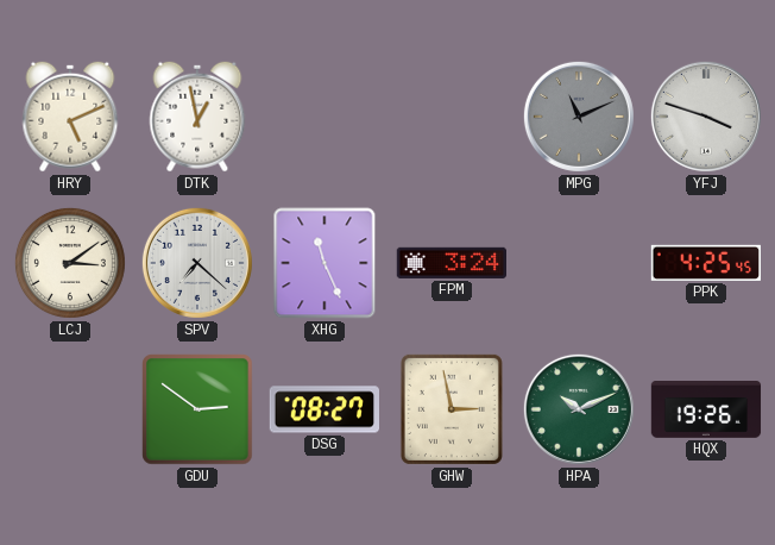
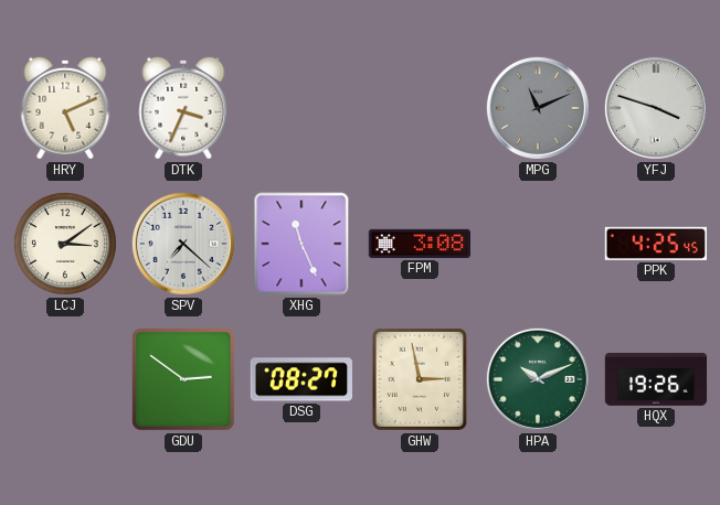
DTK: 12:58 -> 3:34
FPM: 3:24 -> 3:08
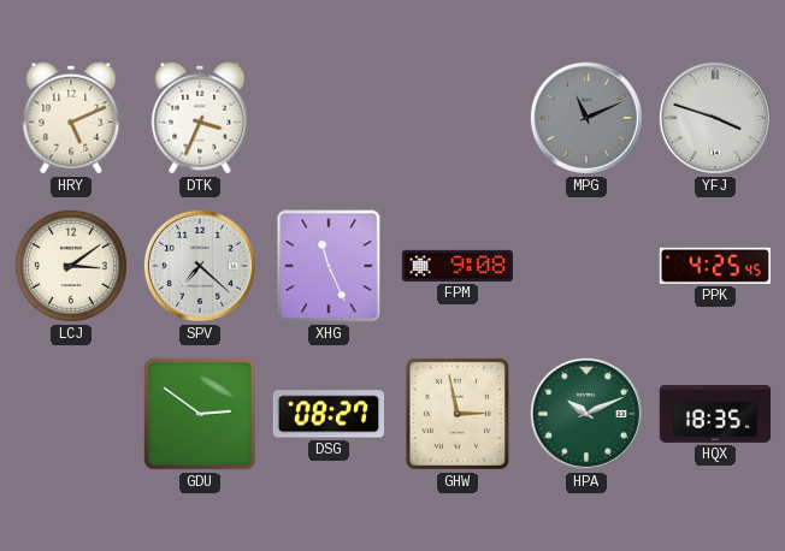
FPM: 3:08 -> 9:08
HQX: 19:26 -> 18:35
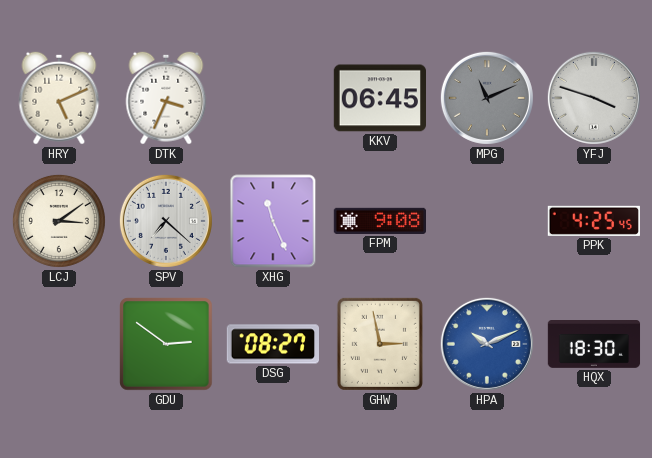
KKV: none -> 06:45
HPA dial: green -> blue
HQX: 18:35 -> 18:30
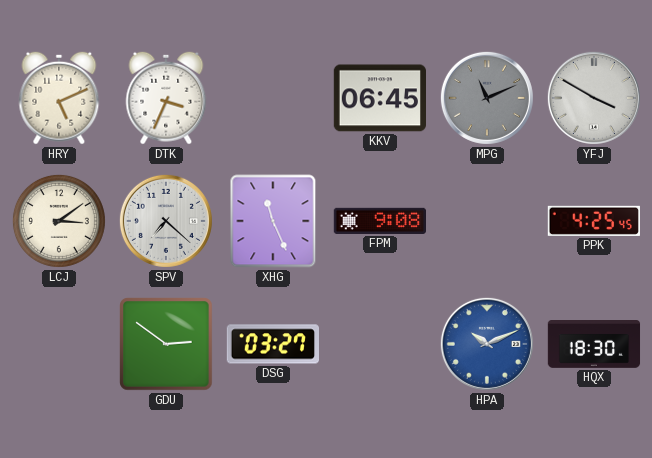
YFJ: 3:48 -> 3:50
DSG: 08:27 -> 03:27
GHW: 2:58 -> none
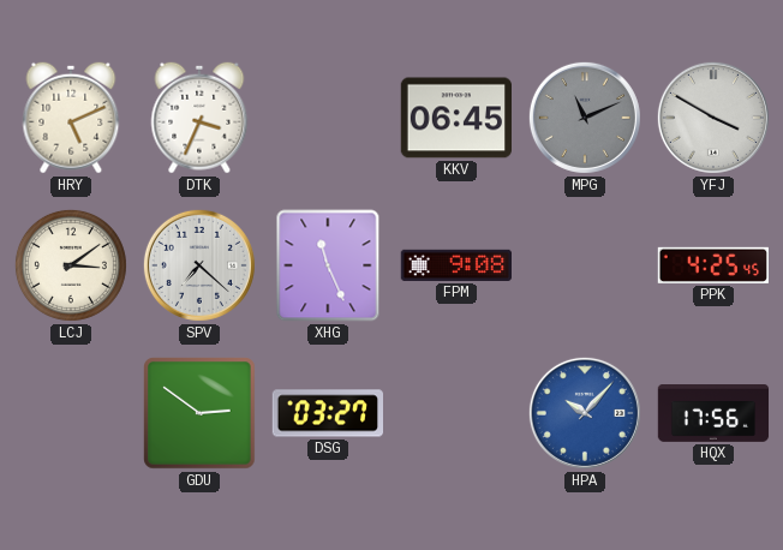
HPA: 10:11 -> 10:07
HQX: 18:30 -> 17:56
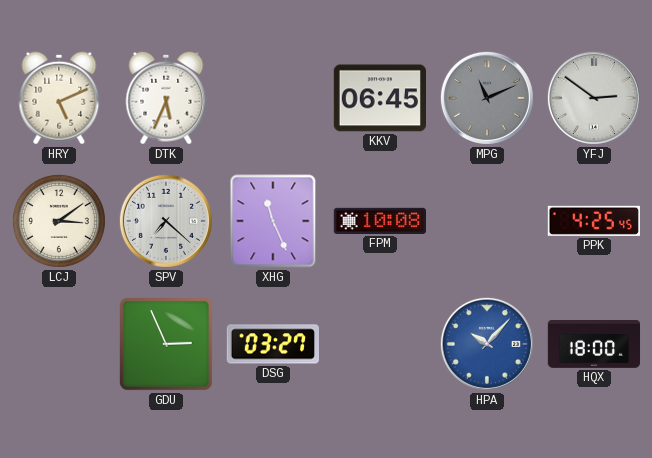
DTK: 3:34 -> 5:34
YFJ: 3:50 -> 2:51
FPM: 9:08 -> 10:08
GDU: 2:51 -> 2:56
HQX: 17:56 -> 18:00
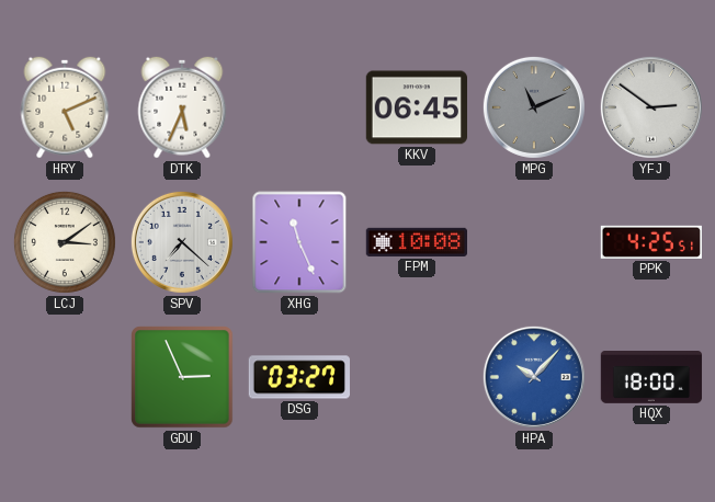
PPK: 4:25:45 -> 4:25:51
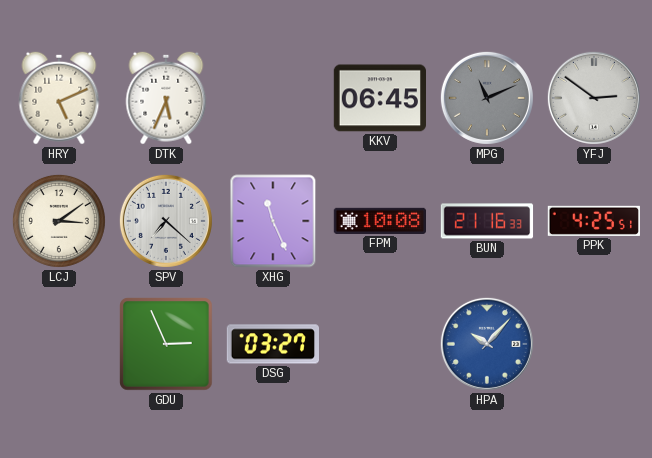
BUN: none -> 21:16
HQX: 18:00 -> none
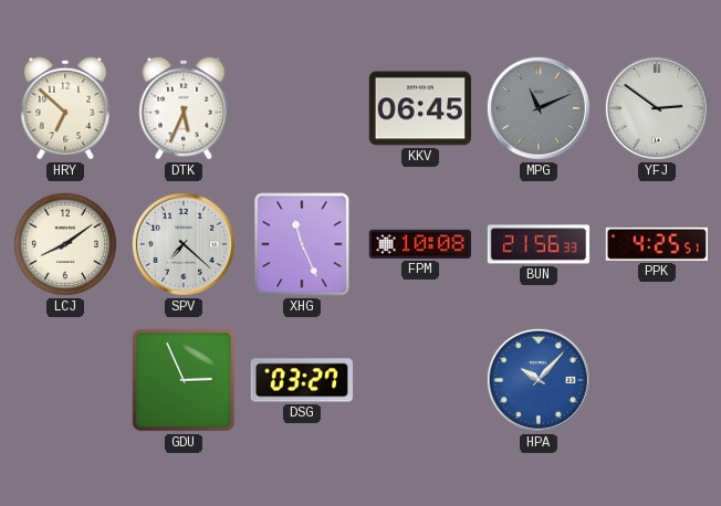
HRY: 5:11 -> 6:52
LCJ: 3:09 -> 8:09
BUN: 21:16 -> 21:56
